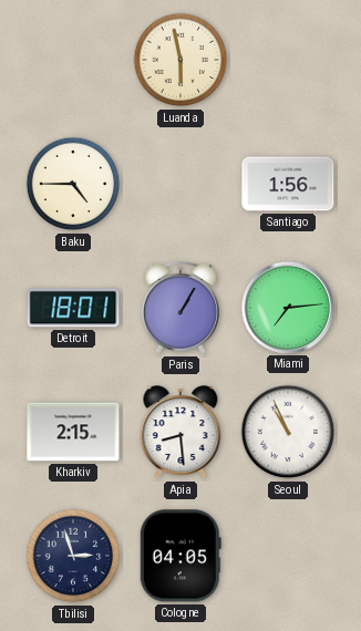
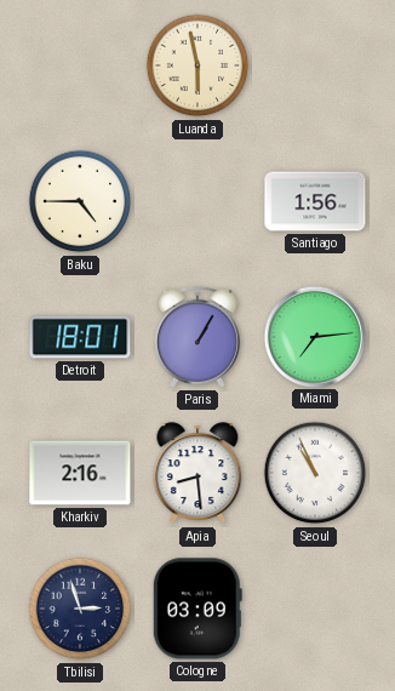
Kharkiv: 2:15 -> 2:16
Cologne: 04:05 -> 03:09
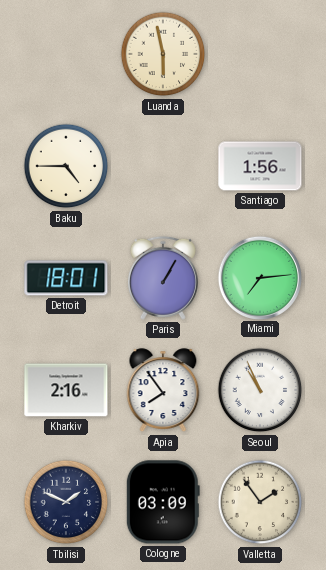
Apia: 8:29 -> 7:54
Tbilisi: 2:57 -> 1:49
Valletta: none -> 1:54
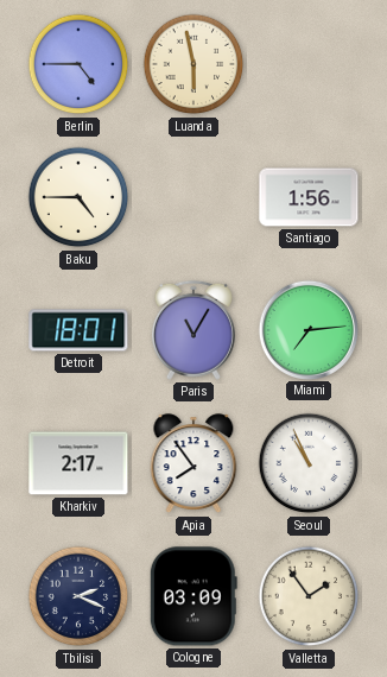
Berlin: none -> 4:45
Paris: 1:05 -> 11:05
Kharkiv: 2:16 -> 2:17
Tbilisi: 1:49 -> 2:19
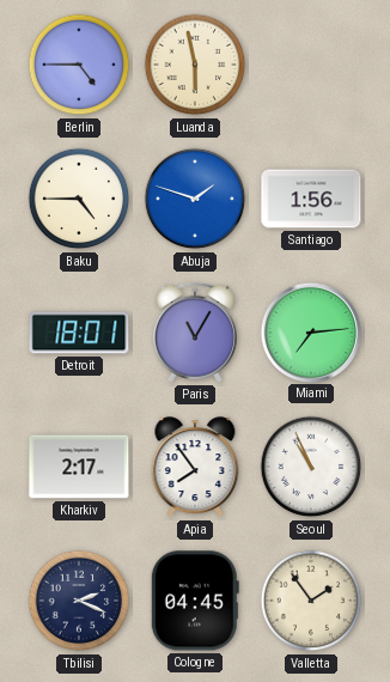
Abuja: none -> 1:48
Cologne: 03:09 -> 04:45
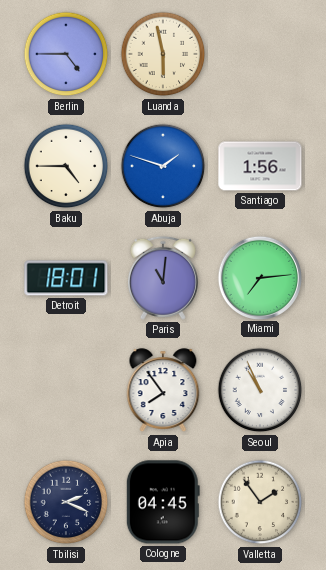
Paris: 11:05 -> 11:01
Kharkiv: 2:17 -> none
